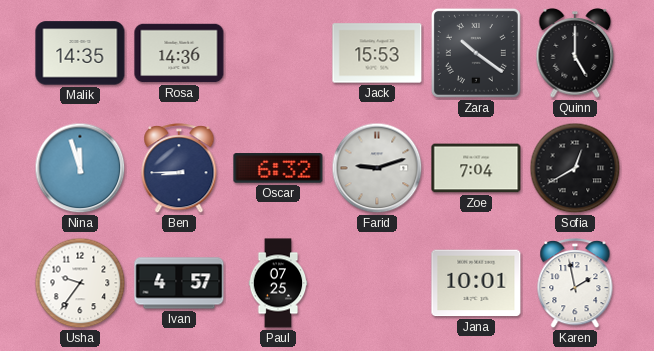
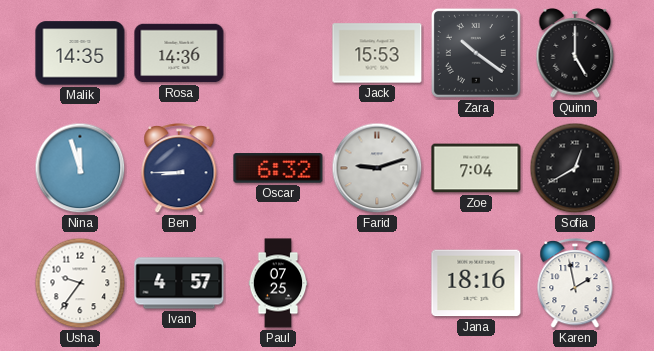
Jana: 10:01 -> 18:16
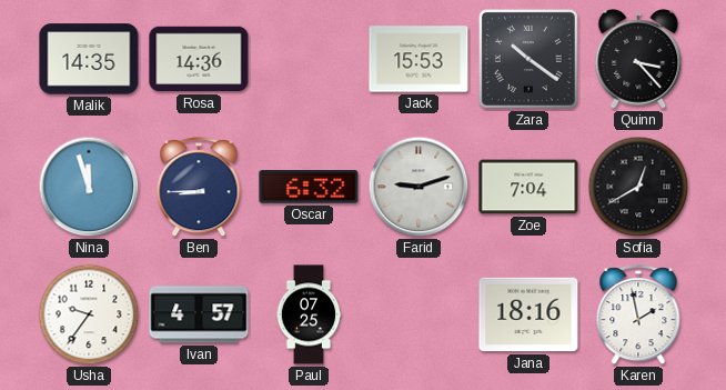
Quinn: 5:00 -> 3:23
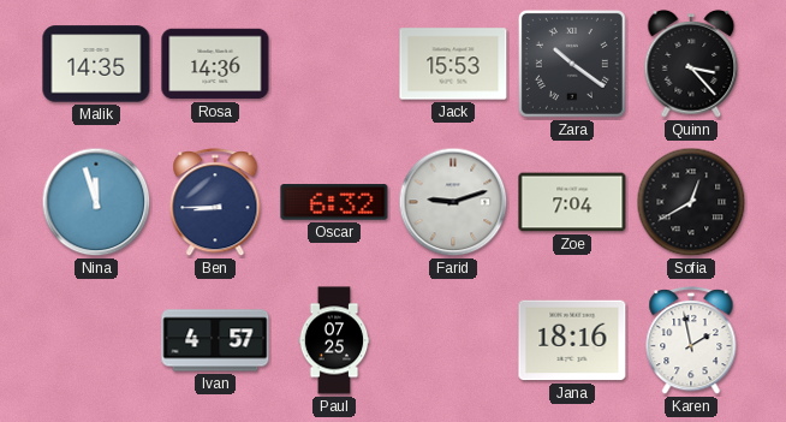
Usha: 9:36 -> none
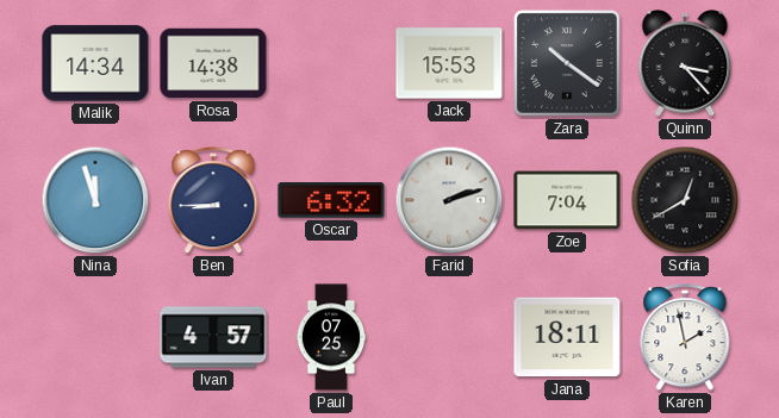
Malik: 14:35 -> 14:34
Rosa: 14:36 -> 14:38
Farid: 9:12 -> 2:12
Jana: 18:16 -> 18:11
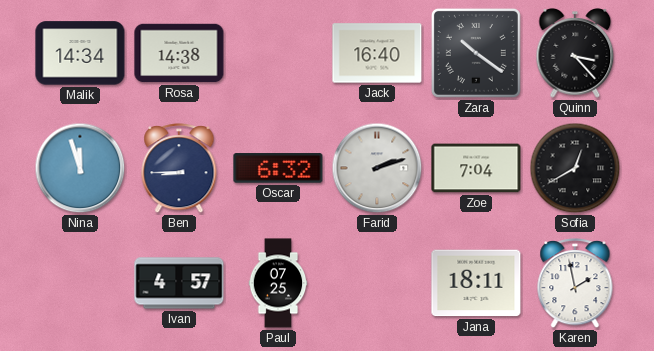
Jack: 15:53 -> 16:40
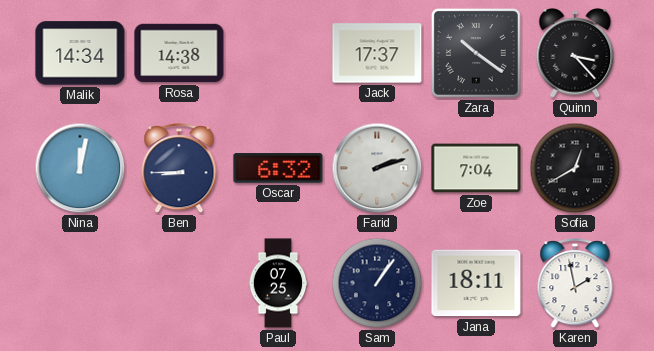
Jack: 16:40 -> 17:37
Nina: 11:57 -> 12:02
Ivan: 4:57 -> none
Sam: none -> 1:06
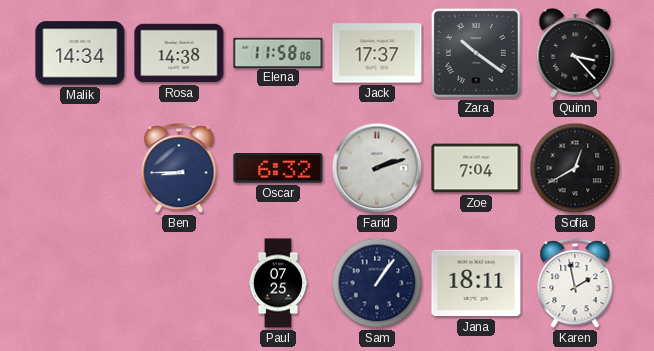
Elena: none -> 11:58
Nina: 12:02 -> none
